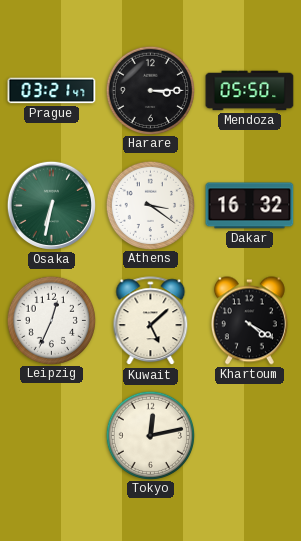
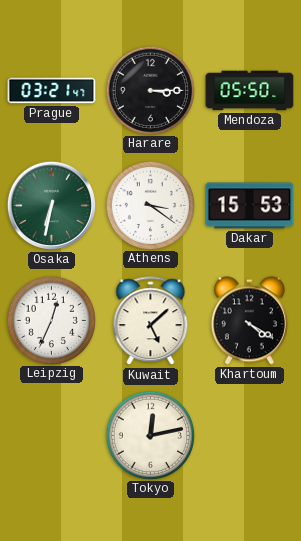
Dakar: 16:32 -> 15:53
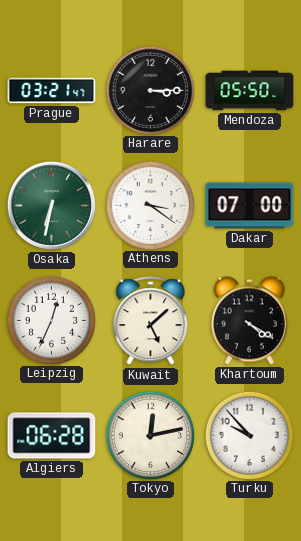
Dakar: 15:53 -> 07:00
Algiers: none -> 06:28
Turku: none -> 9:53
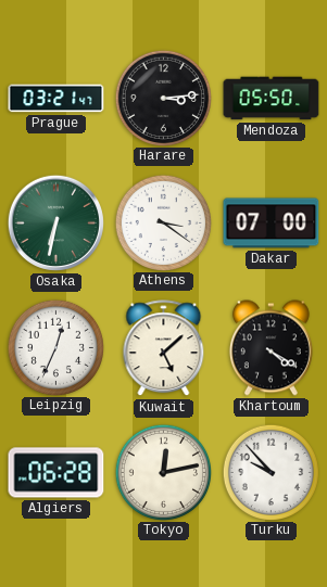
Harare: 3:15 -> 3:14
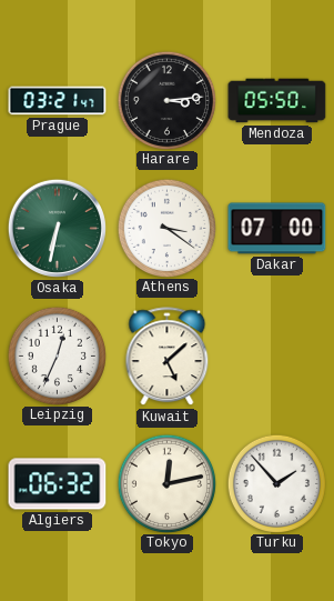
Khartoum: 4:20 -> none
Algiers: 06:28 -> 06:32
Turku: 9:53 -> 1:53
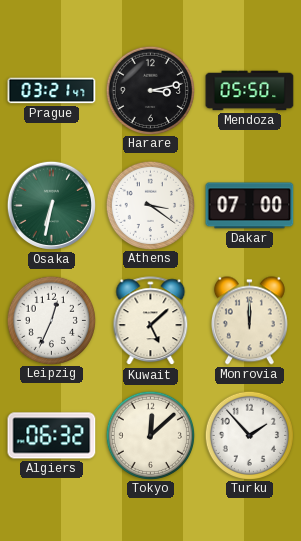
Harare: 3:14 -> 3:13
Monrovia: none -> 12:00
Tokyo: 12:13 -> 12:08
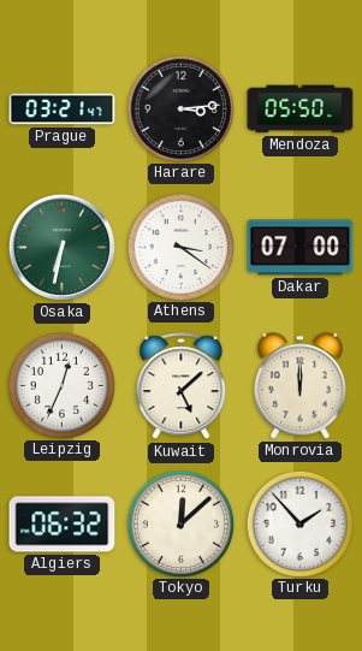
Harare: 3:13 -> 3:14
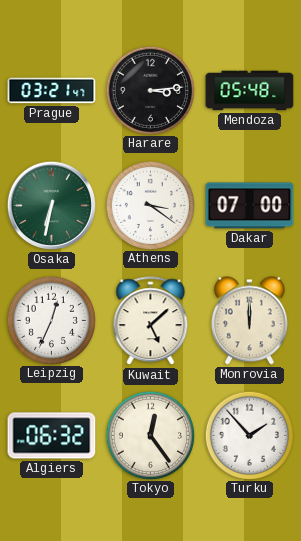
Mendoza: 05:50 -> 05:48
Tokyo: 12:08 -> 12:24
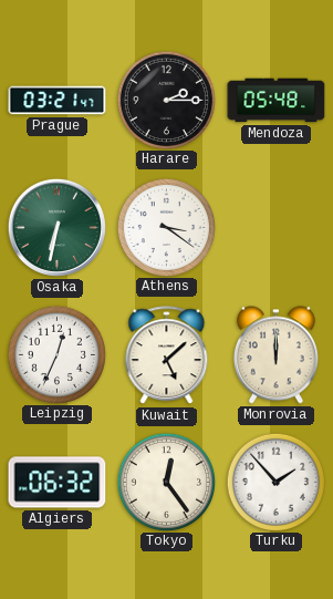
Harare: 3:14 -> 2:15
Dakar: 07:00 -> none
